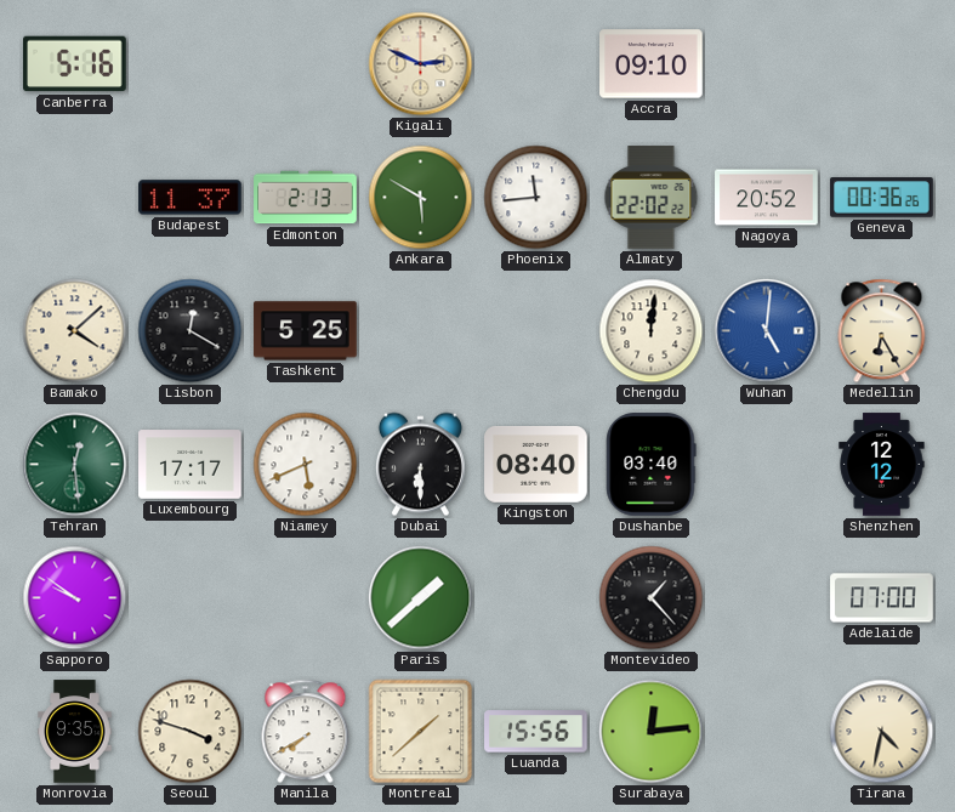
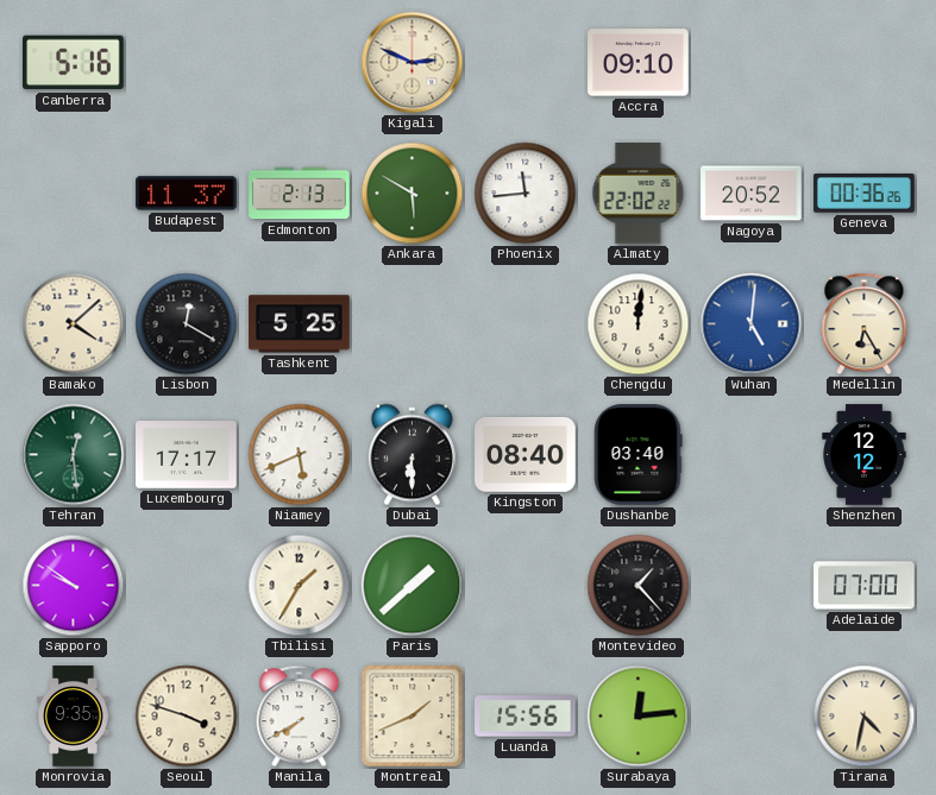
Tbilisi: none -> 1:35
Montreal: 1:38 -> 1:41
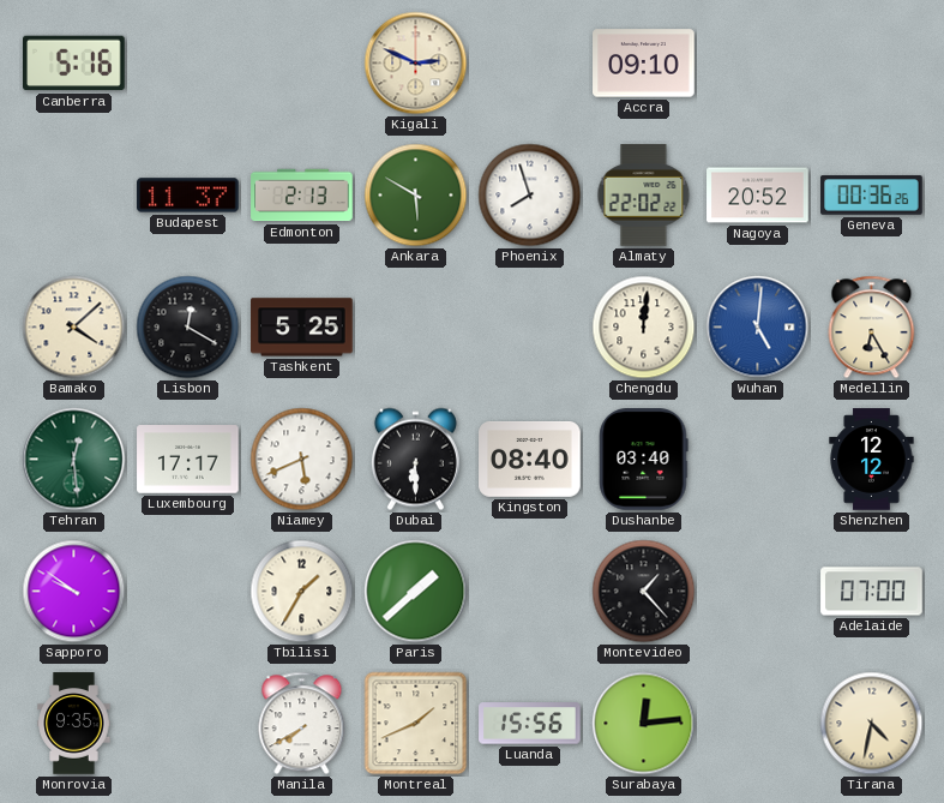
Phoenix: 11:44 -> 7:57
Seoul: 3:48 -> none
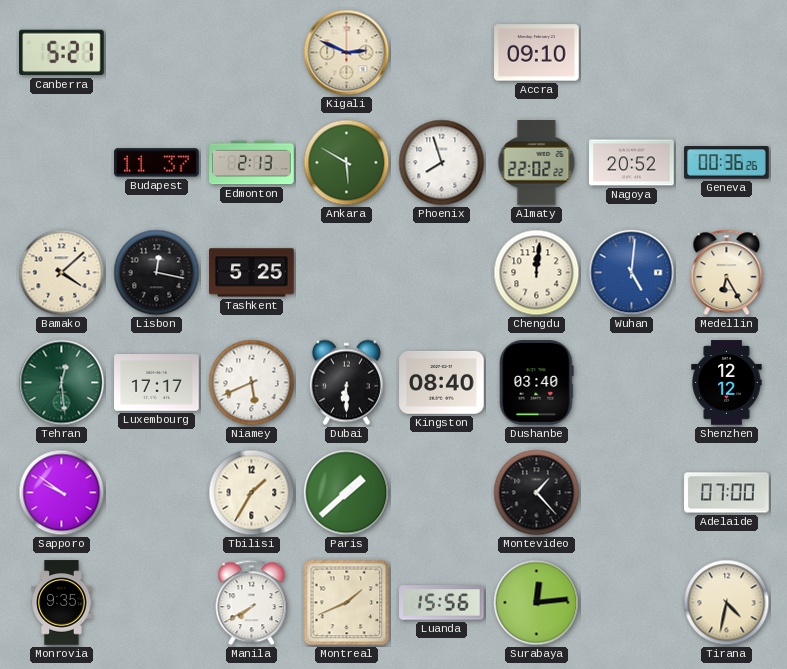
Canberra: 5:16 -> 5:21
Lisbon: 12:20 -> 12:17
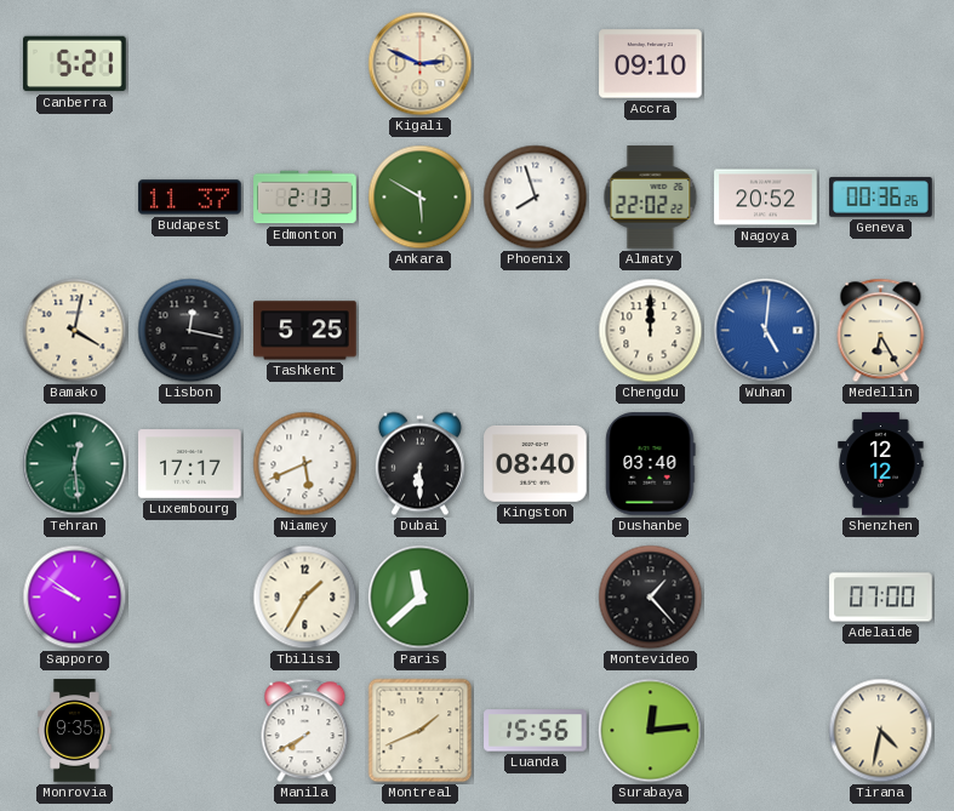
Bamako: 4:08 -> 4:02
Chengdu: 12:01 -> 12:00
Paris: 1:38 -> 11:38
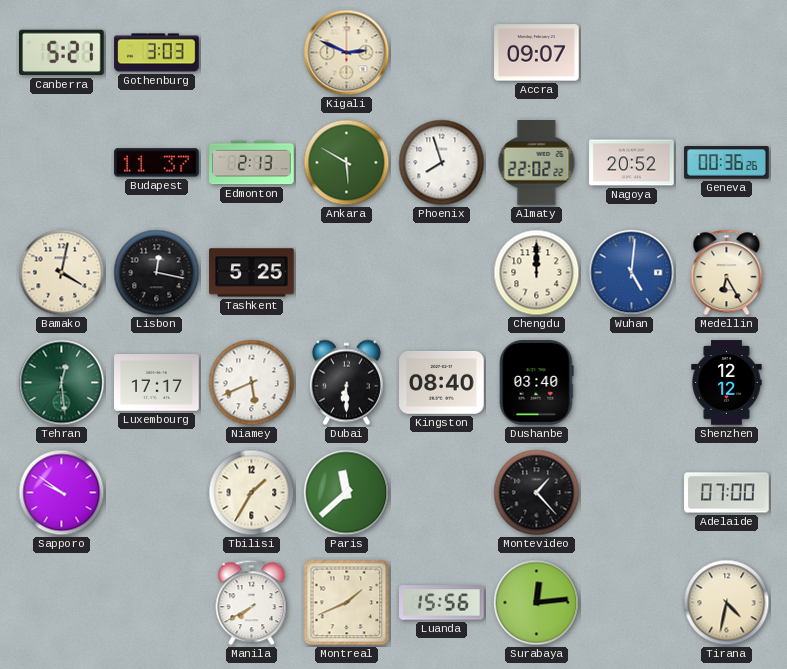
Gothenburg: none -> 3:03
Accra: 09:10 -> 09:07
Monrovia: 9:35 -> none
